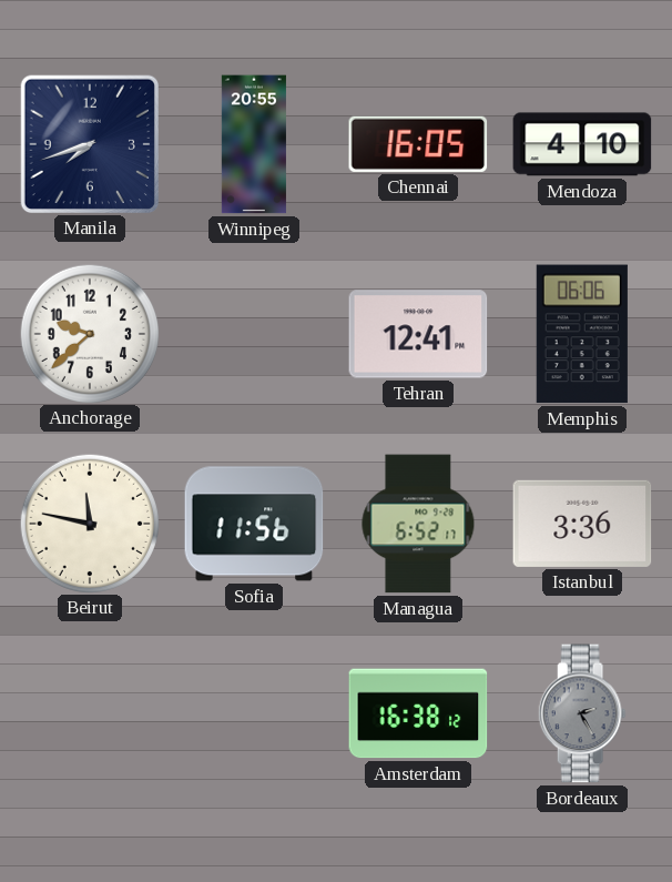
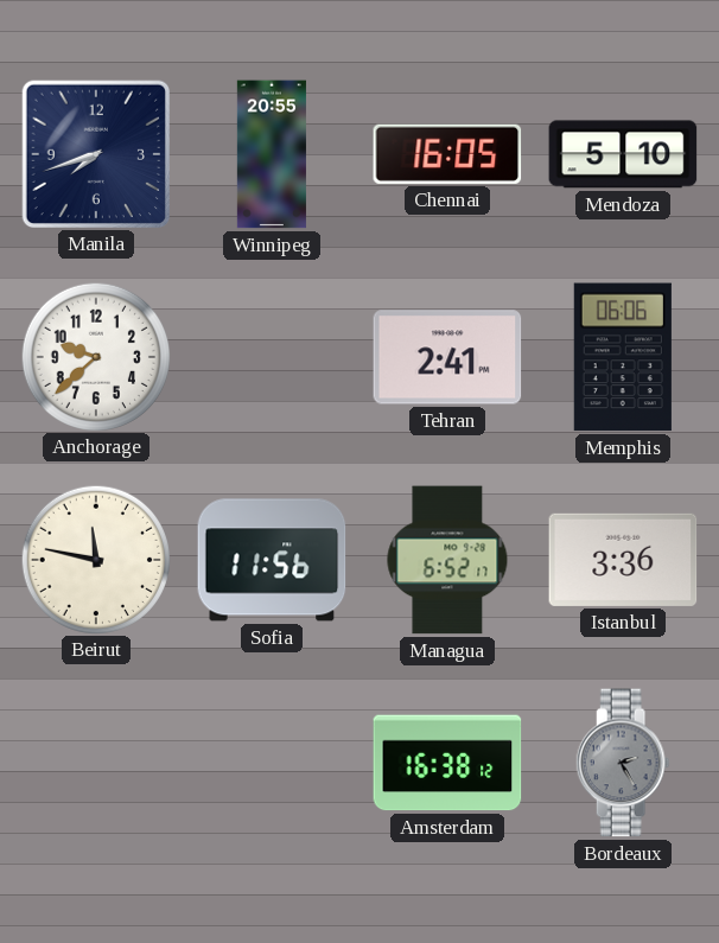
Mendoza: 4:10 -> 5:10
Tehran: 12:41 -> 2:41
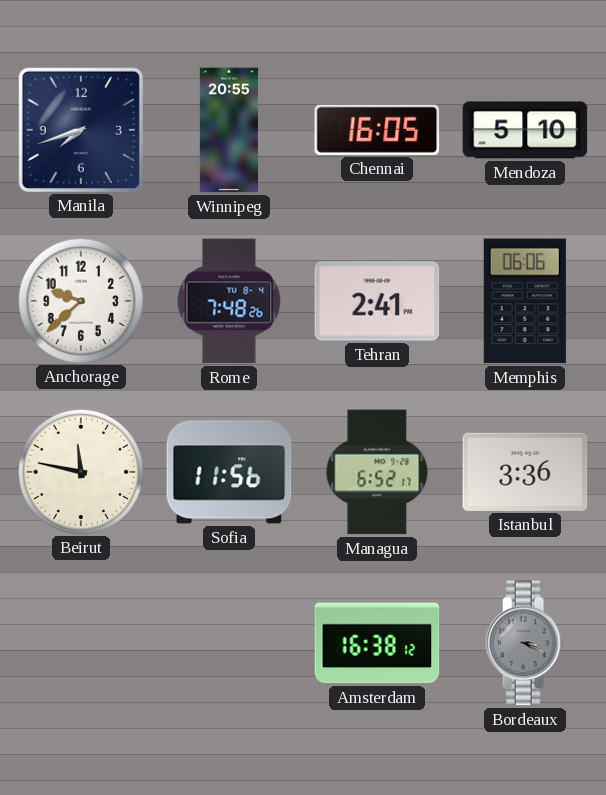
Rome: none -> 7:48
Bordeaux: 2:25 -> 3:19
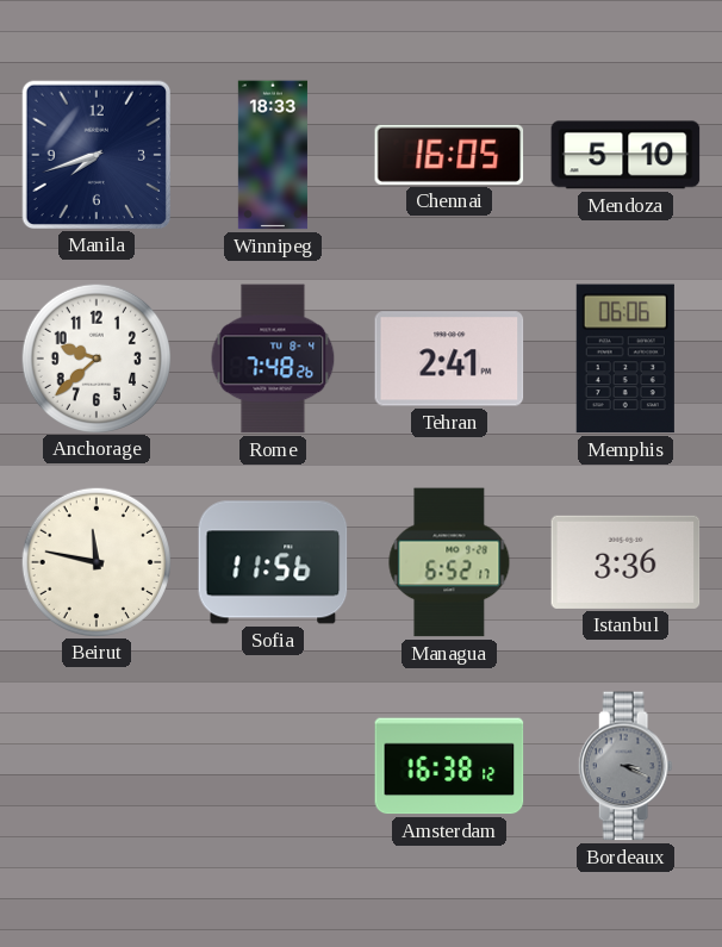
Winnipeg: 20:55 -> 18:33
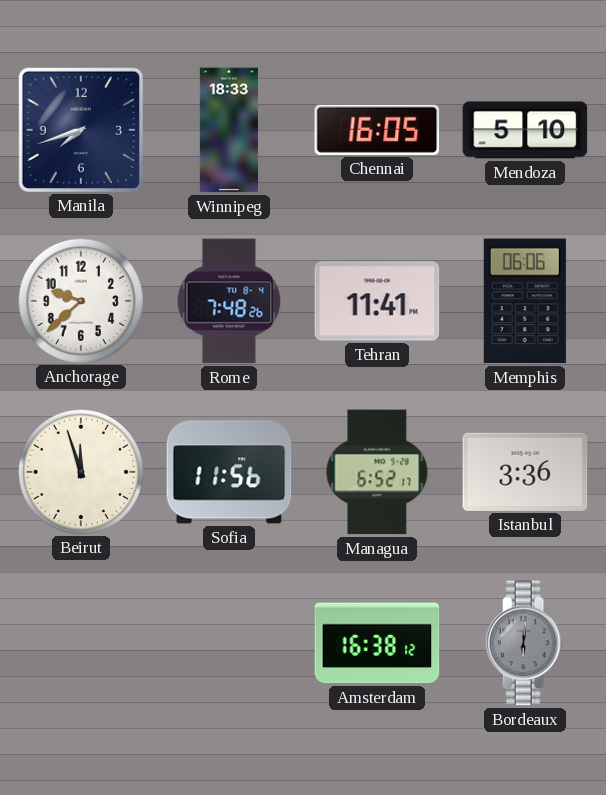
Tehran: 2:41 -> 11:41
Beirut: 11:47 -> 11:57
Bordeaux: 3:19 -> 6:01
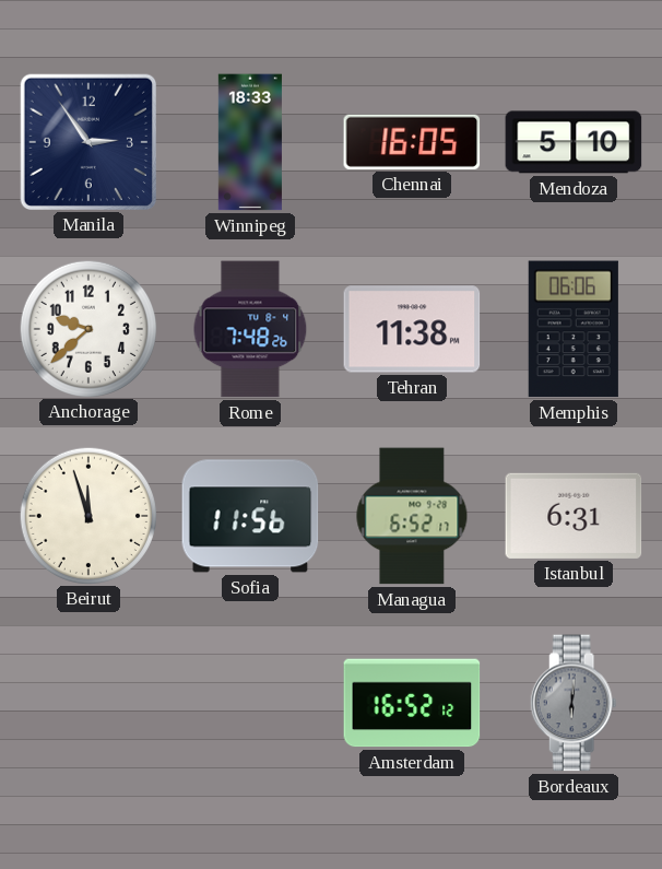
Manila: 7:42 -> 2:54
Tehran: 11:41 -> 11:38
Istanbul: 3:36 -> 6:31
Amsterdam: 16:38 -> 16:52
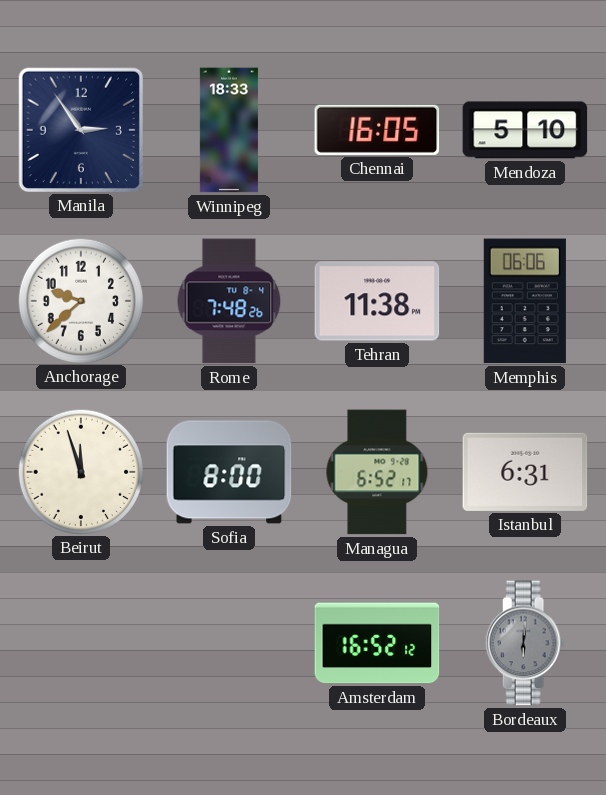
Sofia: 11:56 -> 8:00
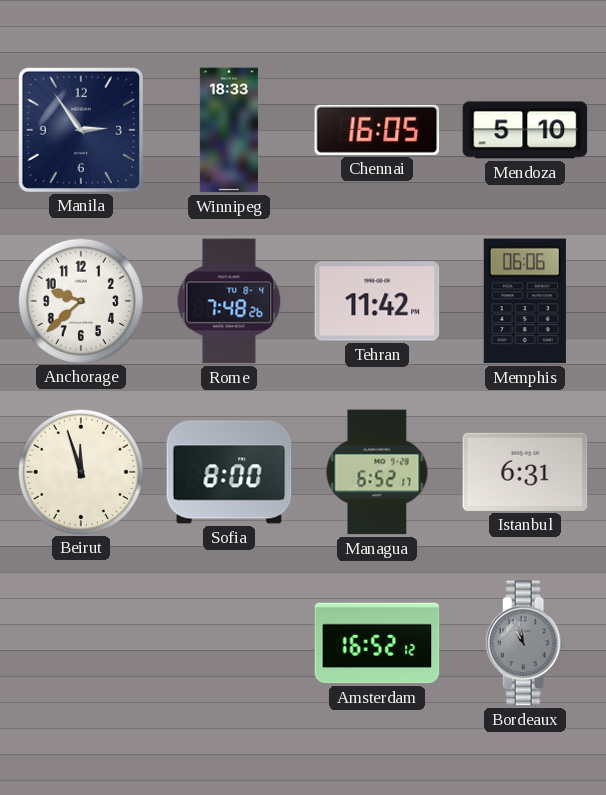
Tehran: 11:38 -> 11:42
Bordeaux: 6:01 -> 10:58
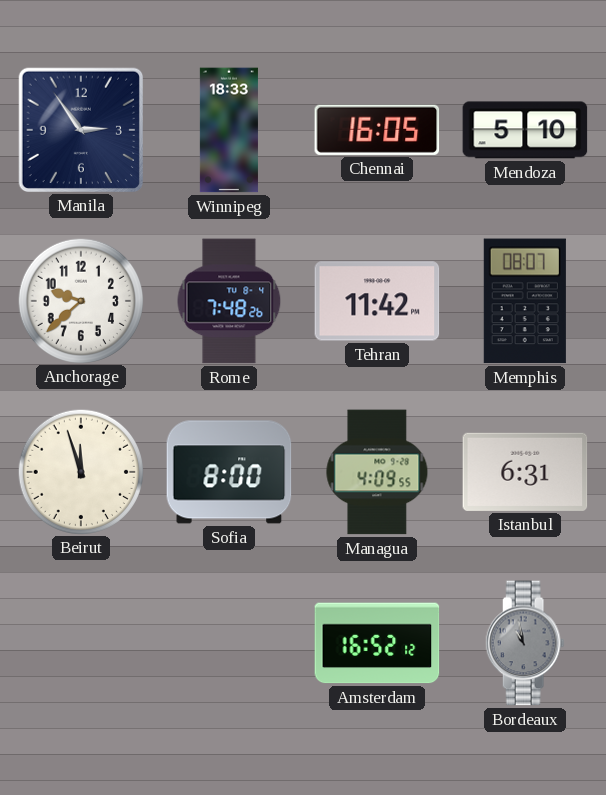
Memphis: 06:06 -> 08:07
Managua: 6:52 -> 4:09
